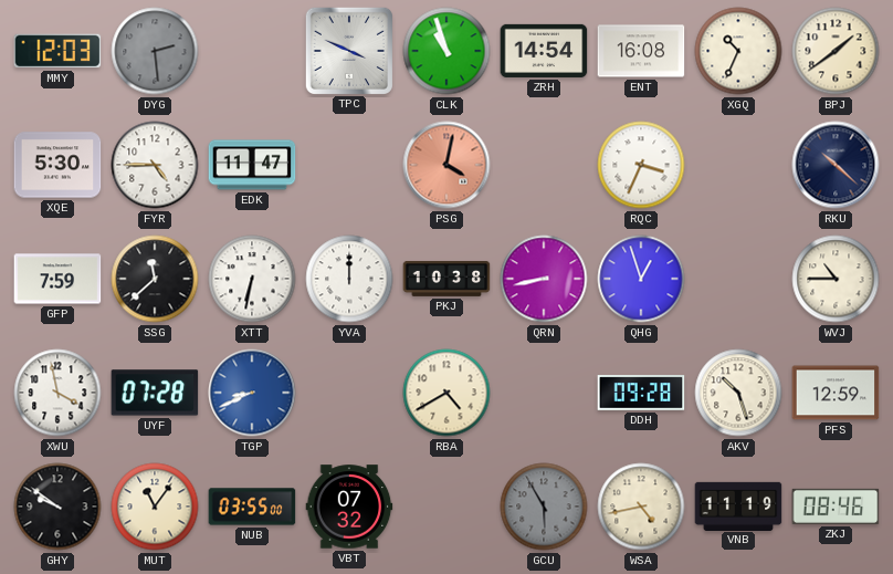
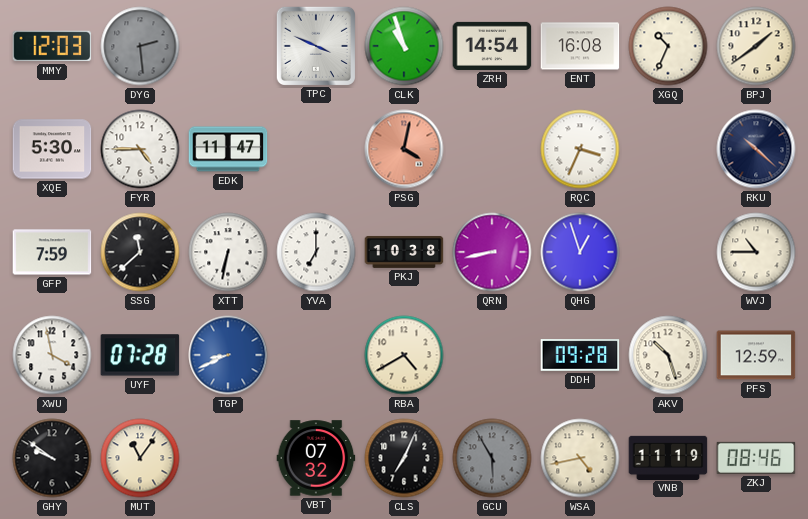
YVA: 12:00 -> 7:00
NUB: 03:55 -> none
CLS: none -> 7:04
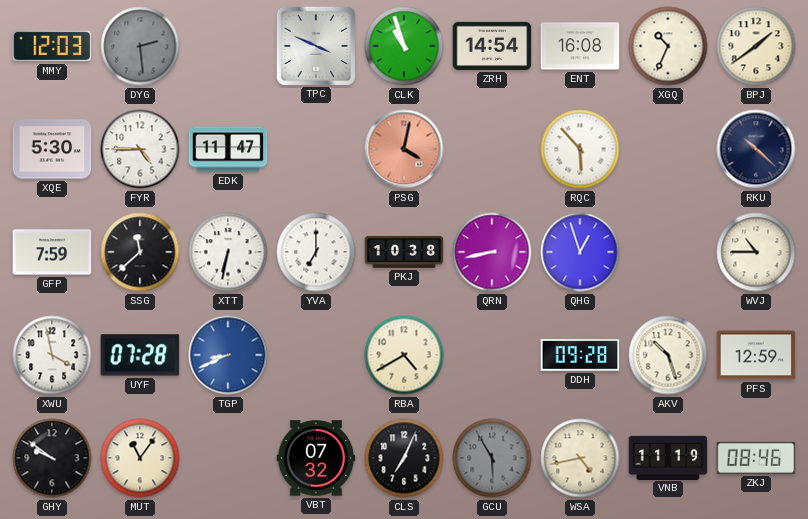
RQC: 3:34 -> 5:53
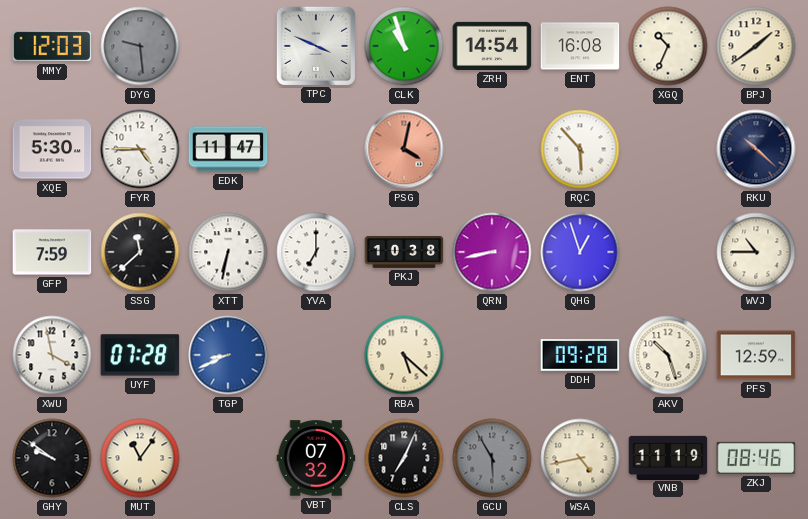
DYG: 2:29 -> 9:29
RBA: 4:40 -> 5:22
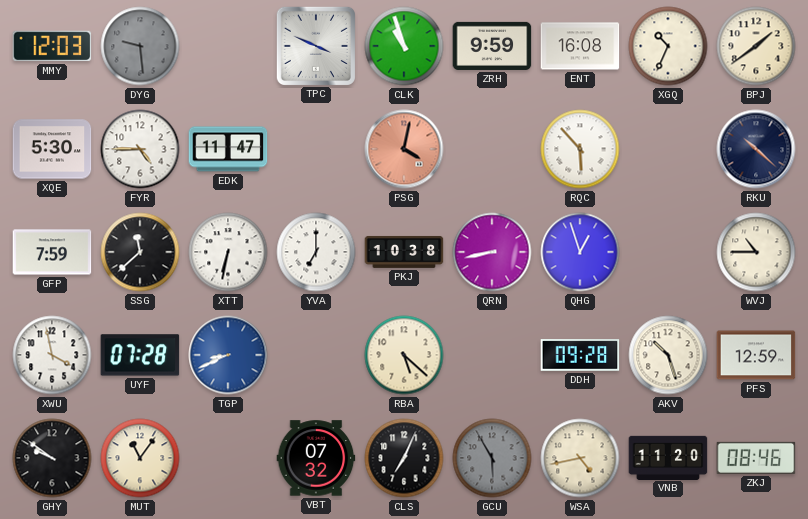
ZRH: 14:54 -> 9:59
VNB: 11:19 -> 11:20
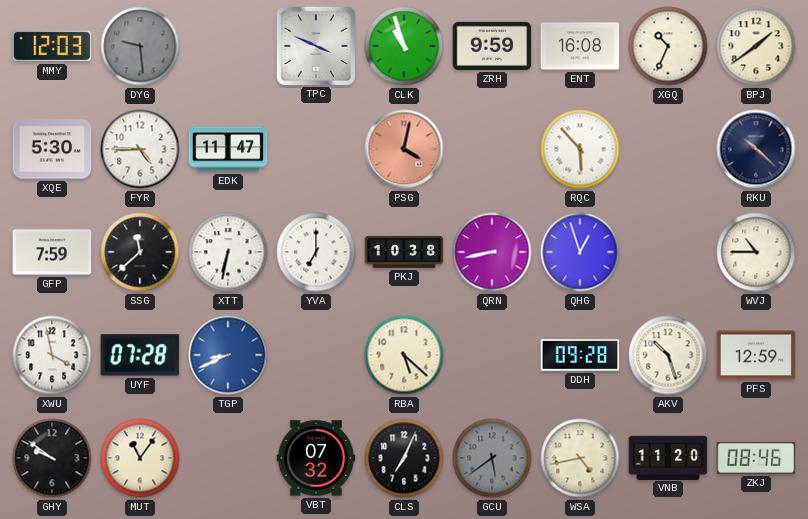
GCU: 5:55 -> 5:39
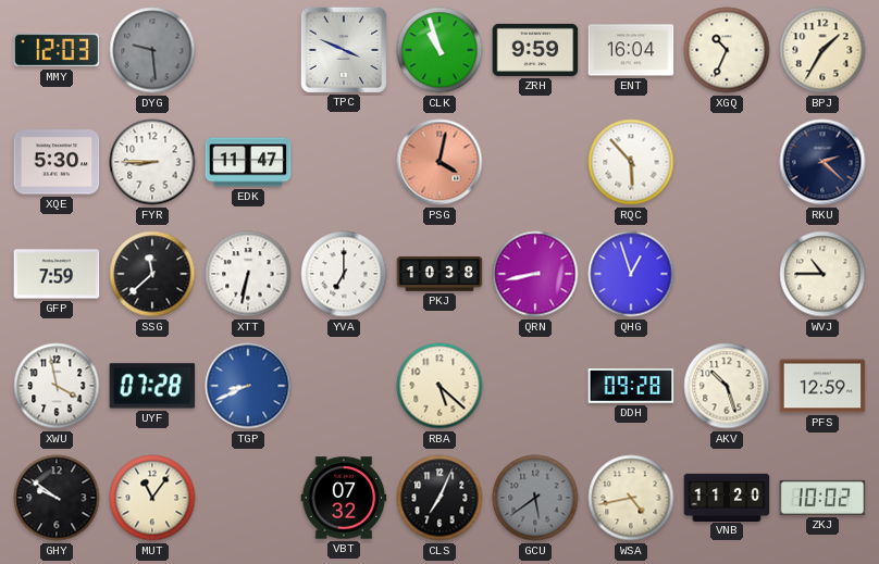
ENT: 16:08 -> 16:04
BPJ: 1:39 -> 1:35
FYR: 4:45 -> 8:45
RKU: 10:22 -> 2:22
ZKJ: 08:46 -> 10:02
